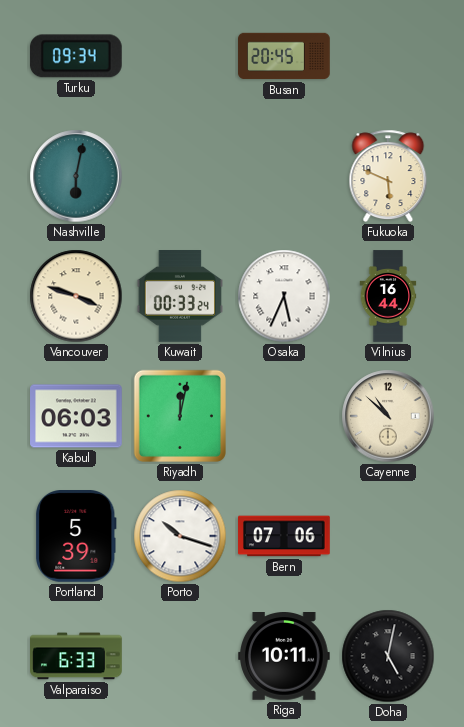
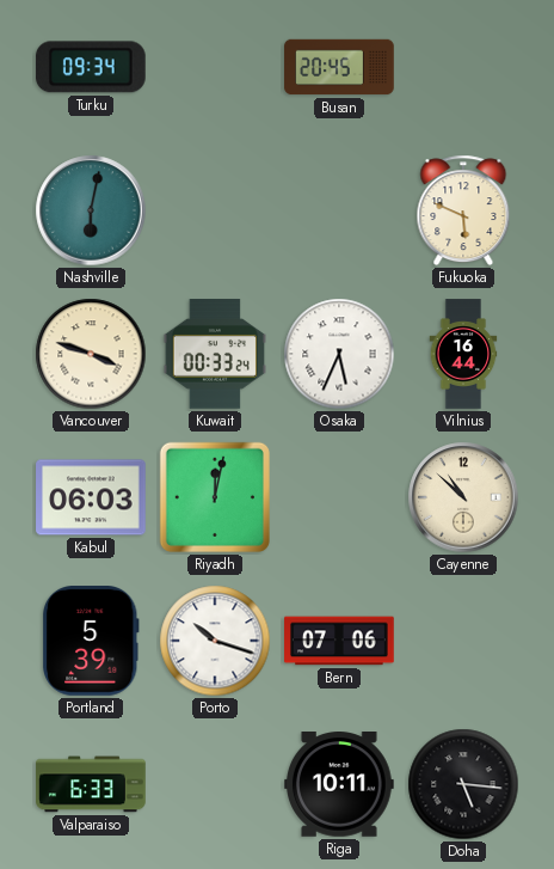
Doha: 5:02 -> 5:16
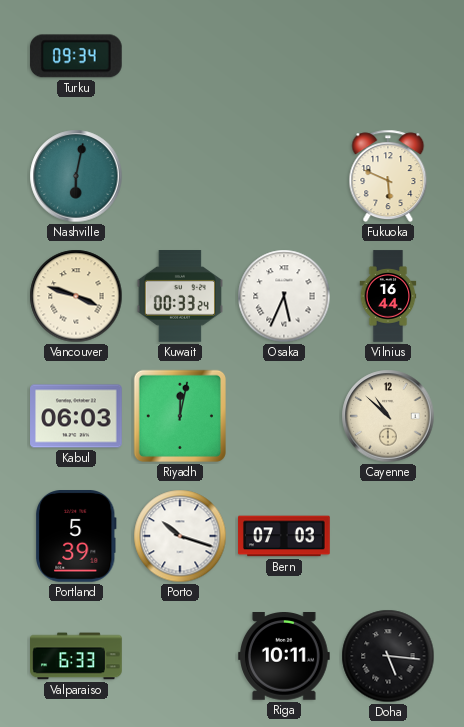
Busan: 20:45 -> none
Bern: 07:06 -> 07:03
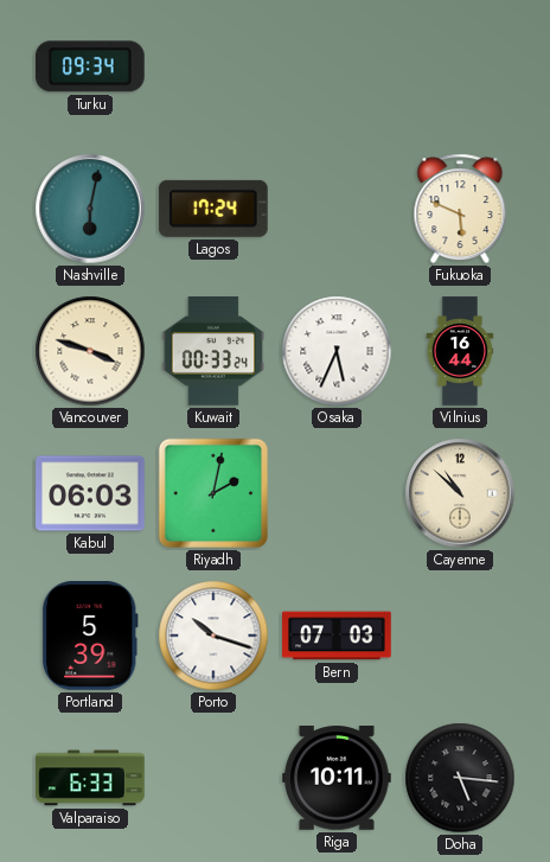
Lagos: none -> 17:24
Riyadh: 12:02 -> 2:02
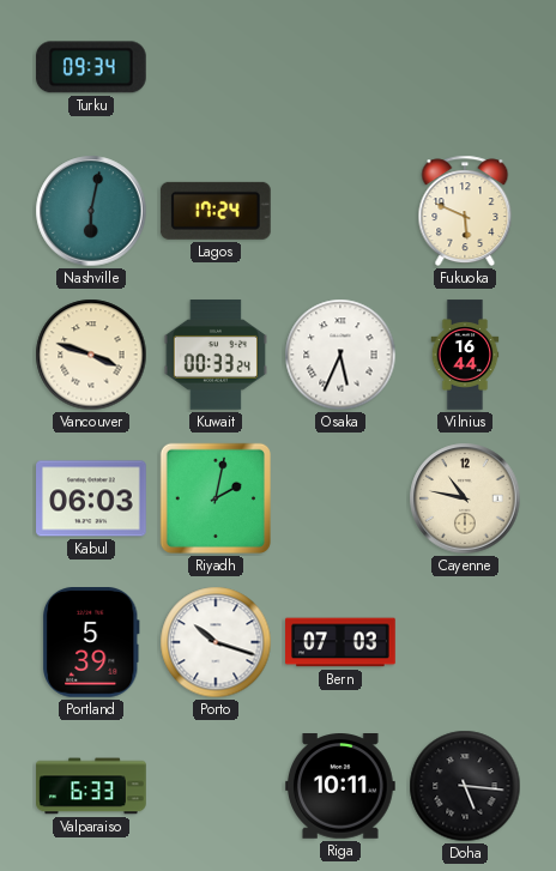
Cayenne: 10:52 -> 10:47
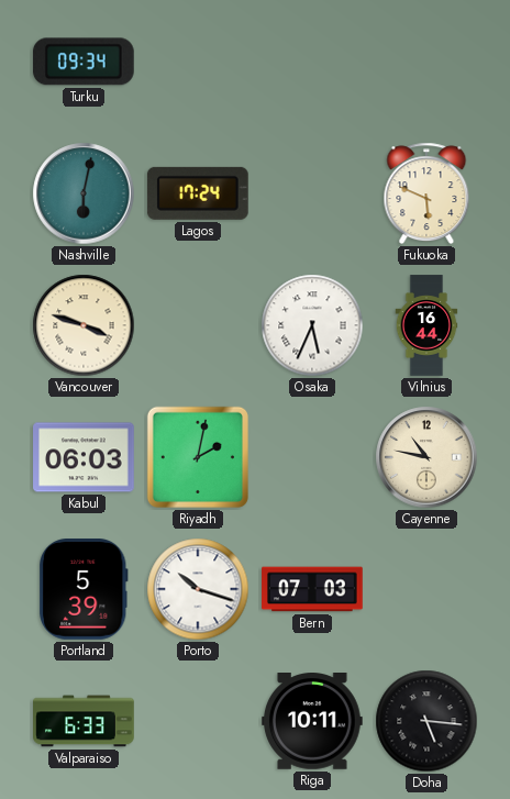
Kuwait: 00:33 -> none
